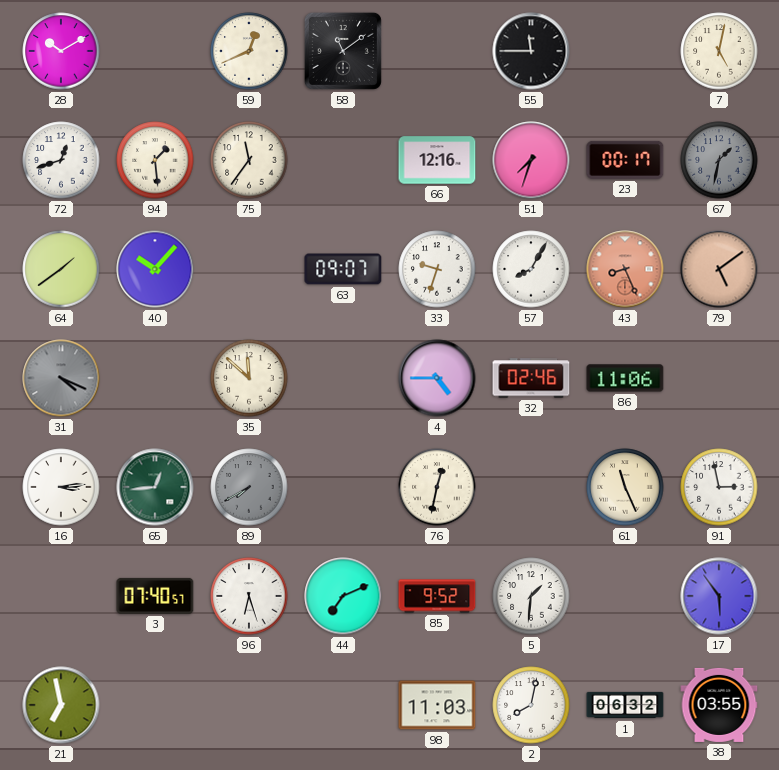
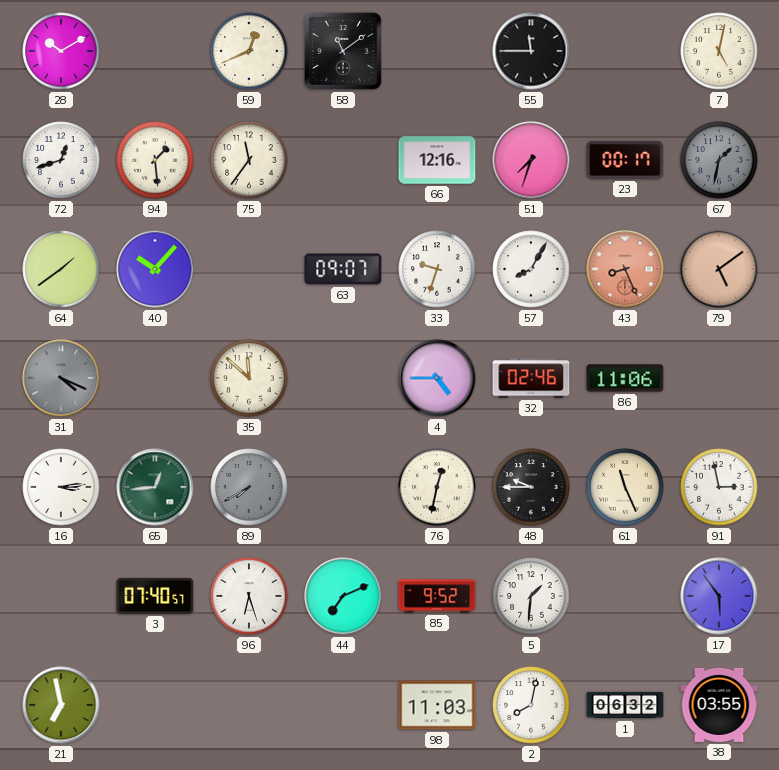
48: none -> 9:45
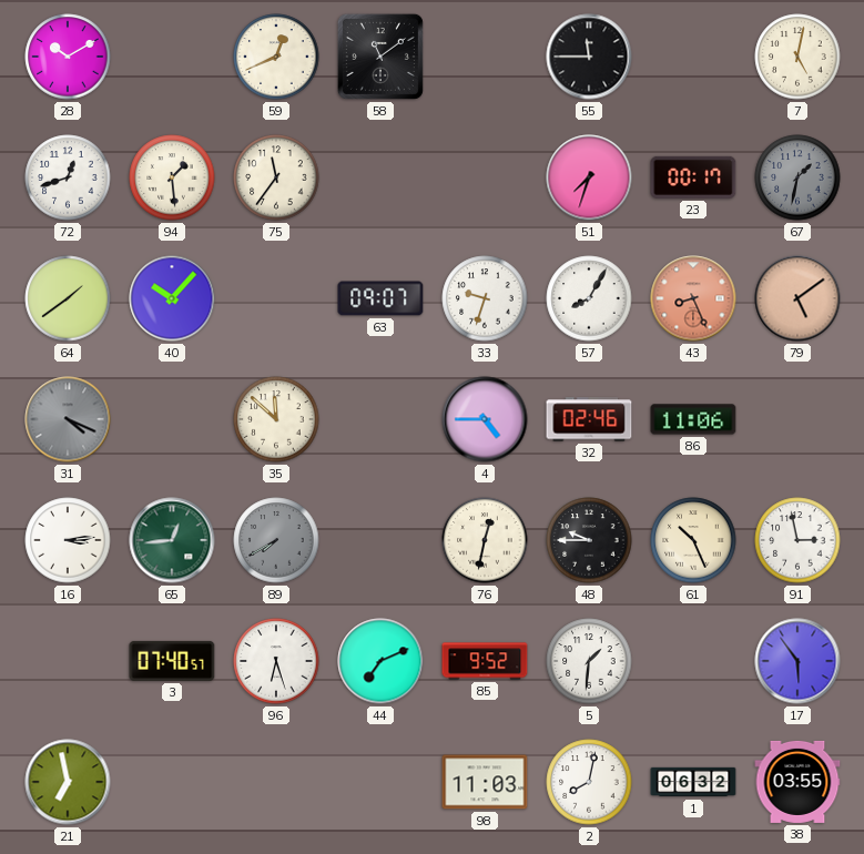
66: 12:16 -> none
61: 11:26 -> 10:26
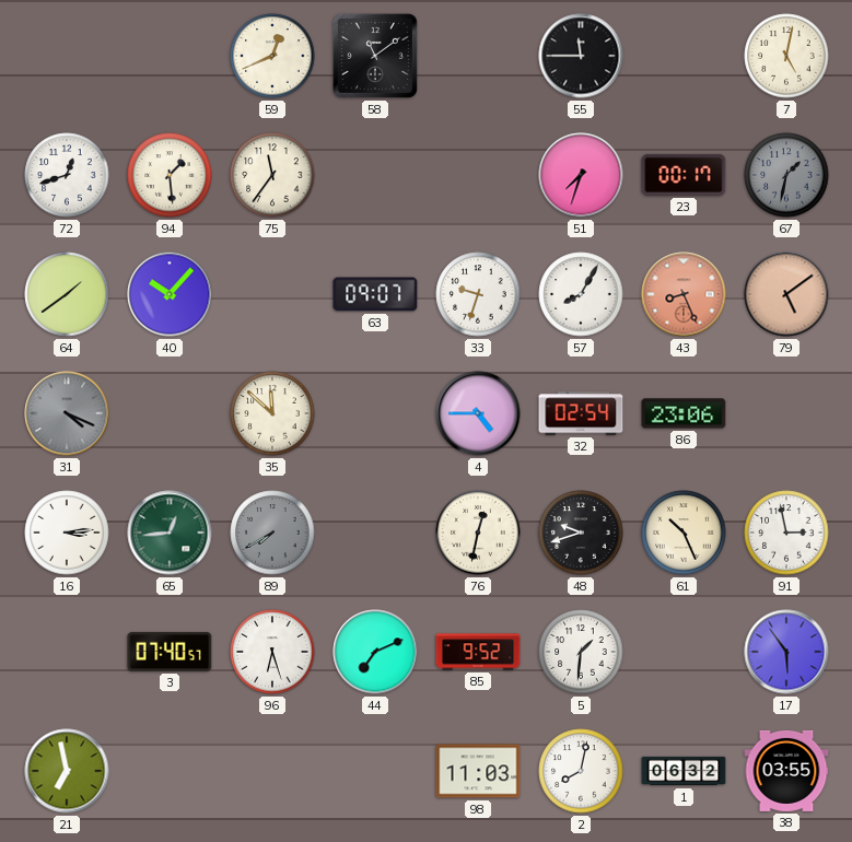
28: 10:10 -> none
32: 02:46 -> 02:54
86: 11:06 -> 23:06
48: 9:45 -> 9:42
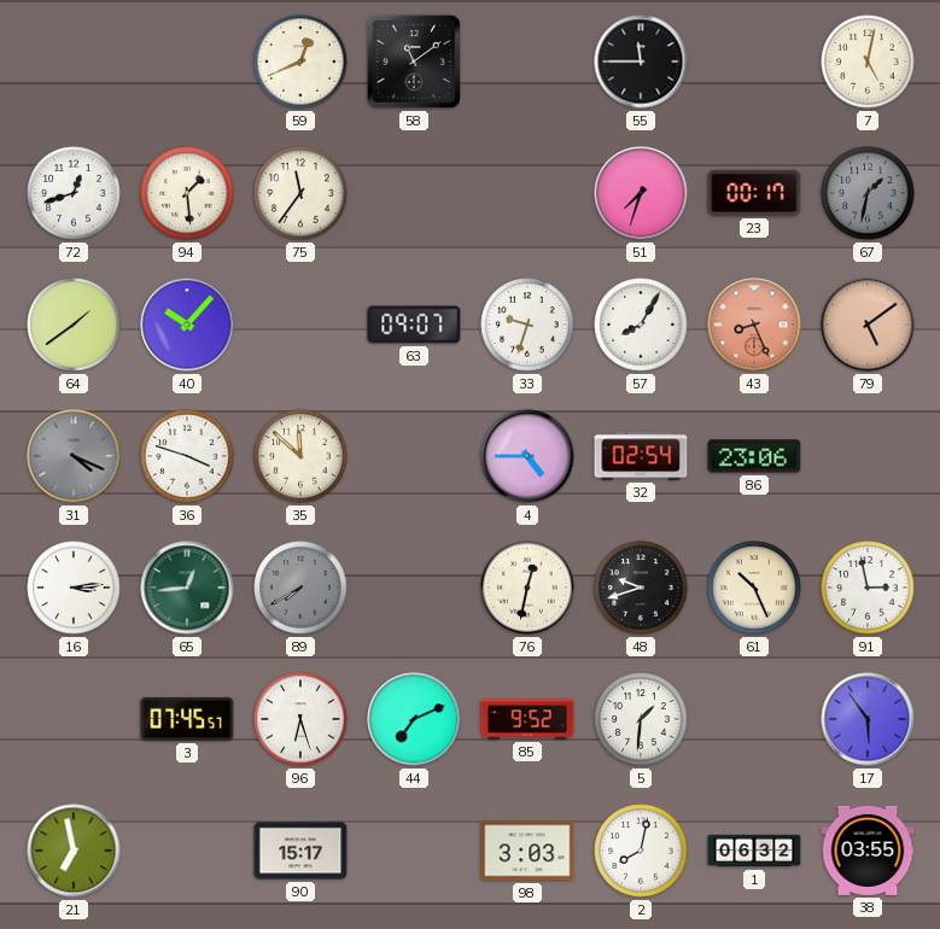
36: none -> 3:48
3: 07:40 -> 07:45
90: none -> 15:17
98: 11:03 -> 3:03
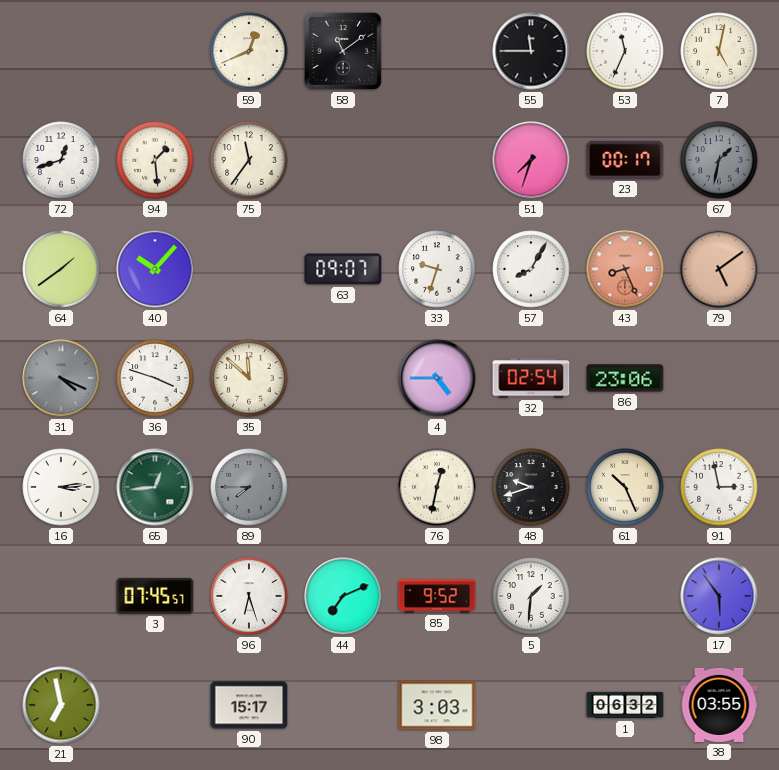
53: none -> 11:34
89: 7:40 -> 7:45
2: 8:02 -> none
